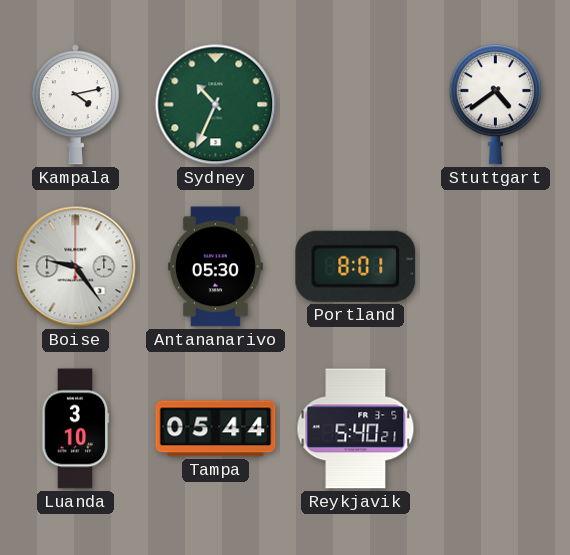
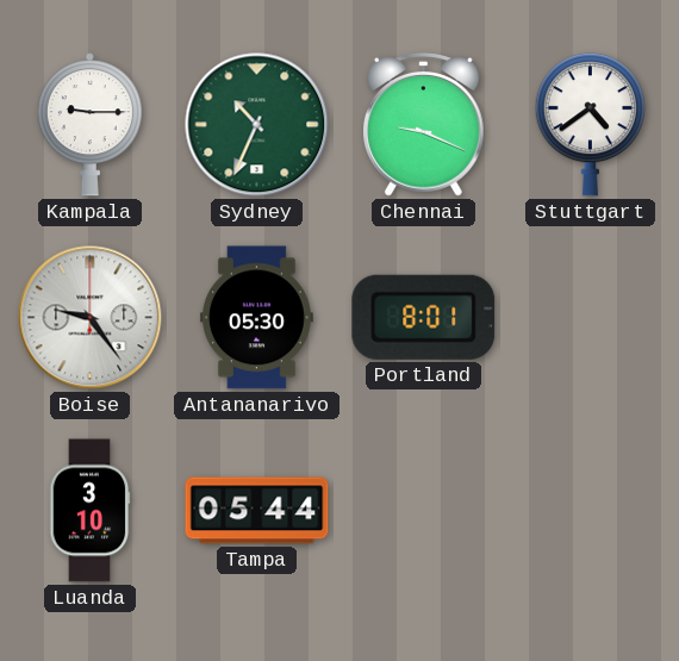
Kampala: 4:13 -> 9:15
Chennai: none -> 9:19
Reykjavik: 5:40 -> none
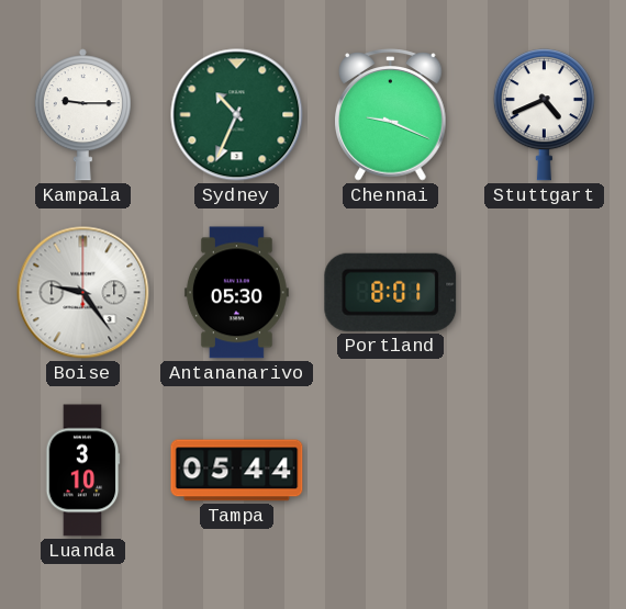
Stuttgart: 4:39 -> 4:41
